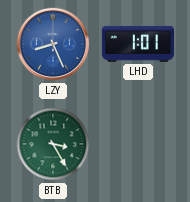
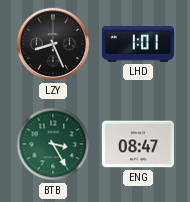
LZY dial: blue -> black
ENG: none -> 08:47
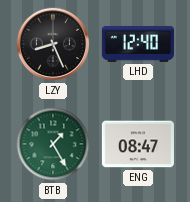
LHD: 1:01 -> 12:40
BTB: 3:25 -> 1:25
